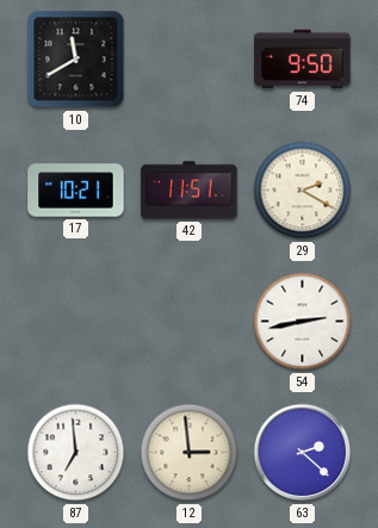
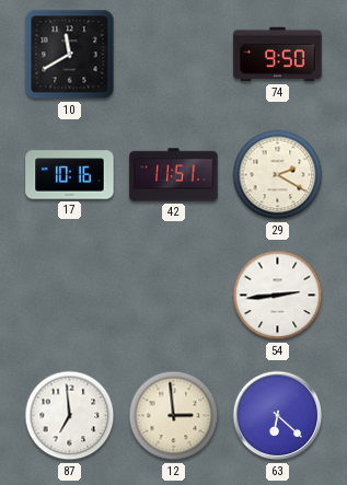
17: 10:21 -> 10:16
54: 2:43 -> 2:44
63: 2:22 -> 6:22
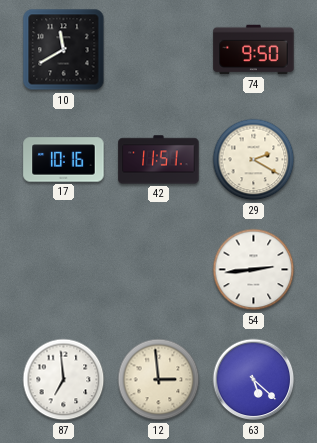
63: 6:22 -> 5:22
